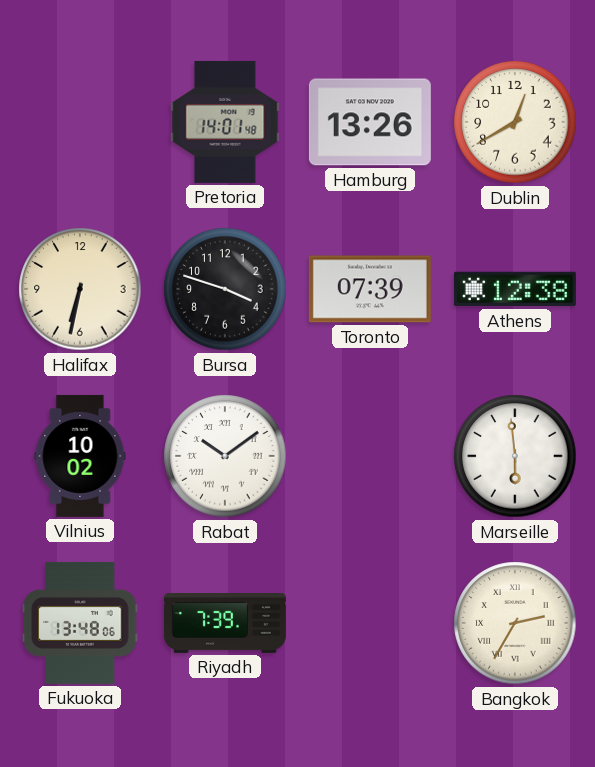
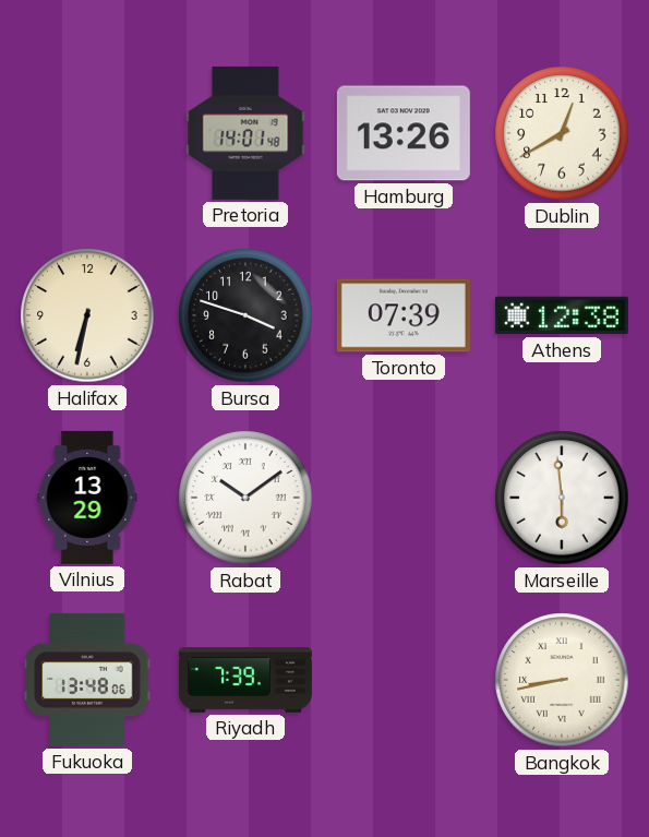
Vilnius: 10:02 -> 13:29
Bangkok: 2:35 -> 8:43
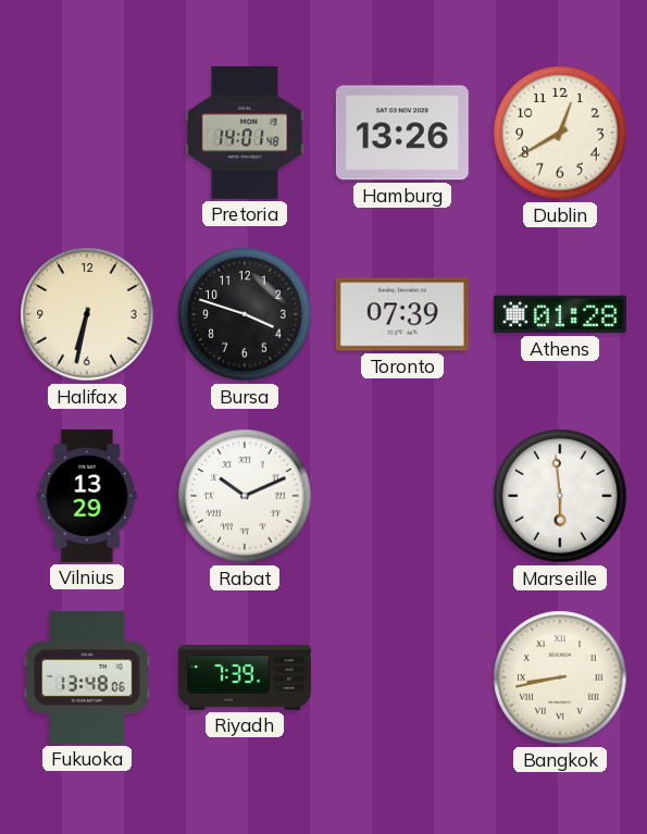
Athens: 12:38 -> 01:28
Rabat: 10:09 -> 10:11
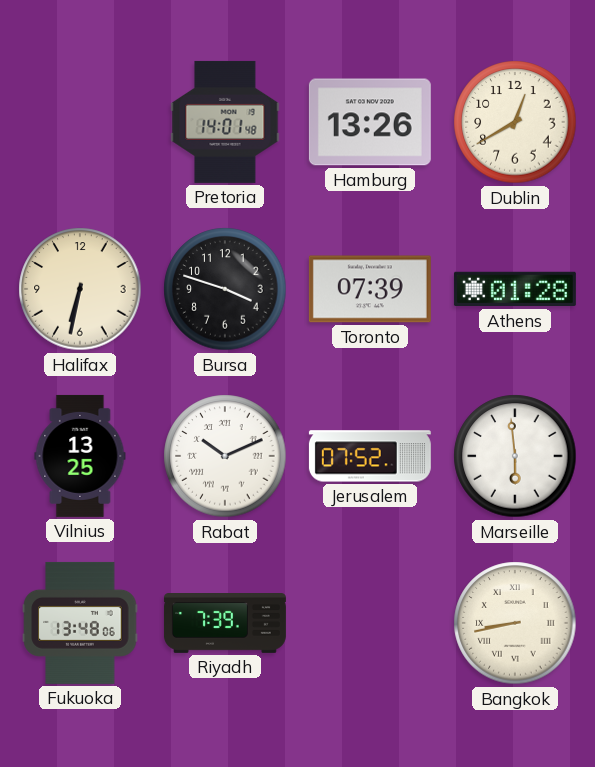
Vilnius: 13:29 -> 13:25
Jerusalem: none -> 07:52
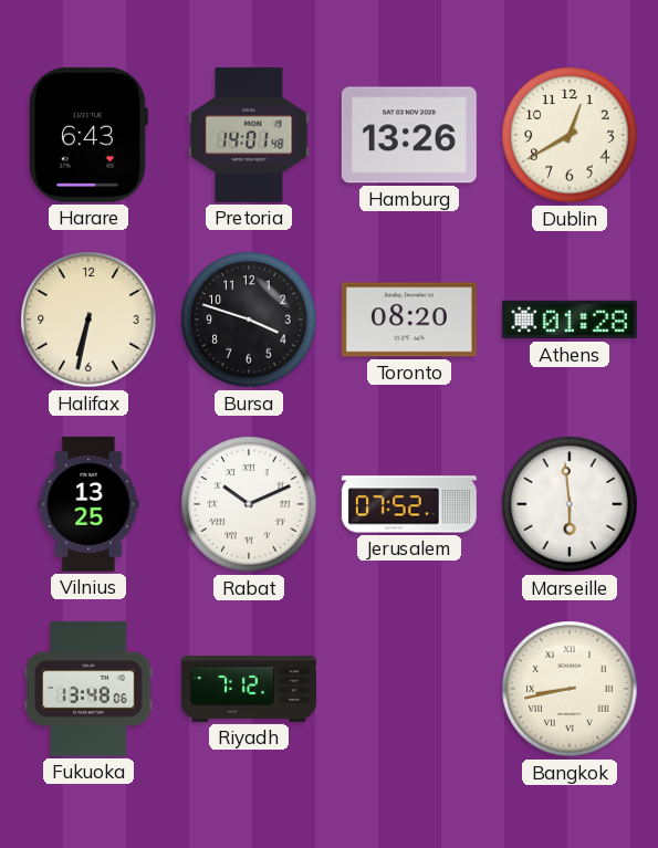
Harare: none -> 6:43
Toronto: 07:39 -> 08:20
Riyadh: 7:39 -> 7:12
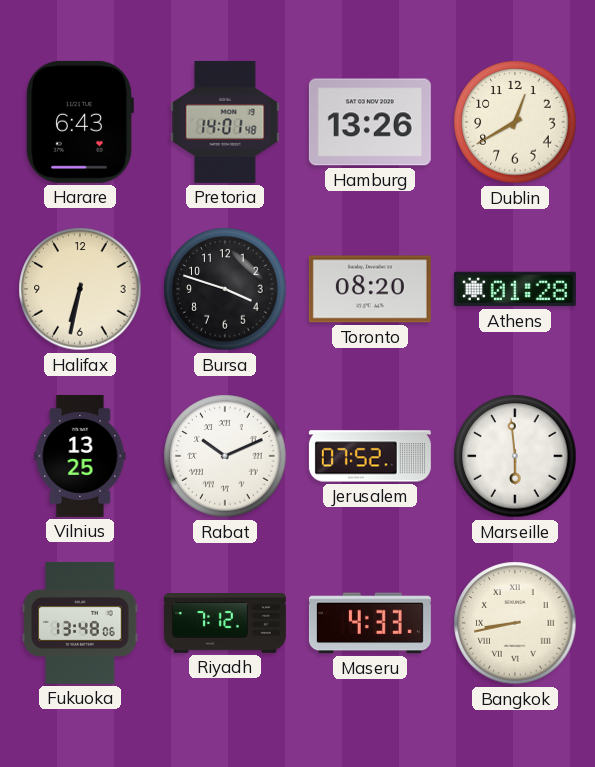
Maseru: none -> 4:33
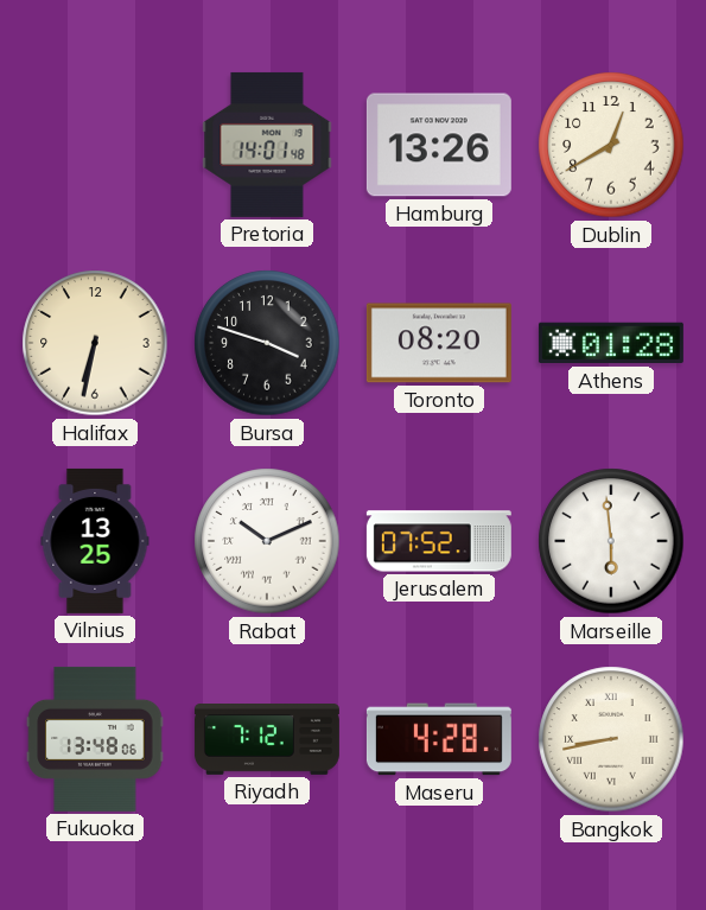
Harare: 6:43 -> none
Maseru: 4:33 -> 4:28
